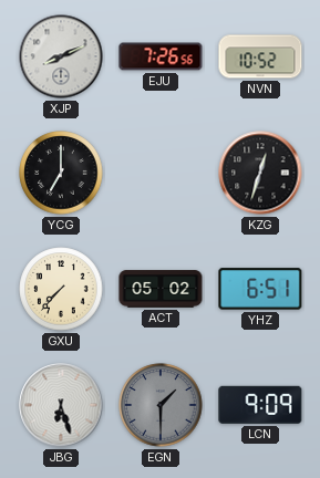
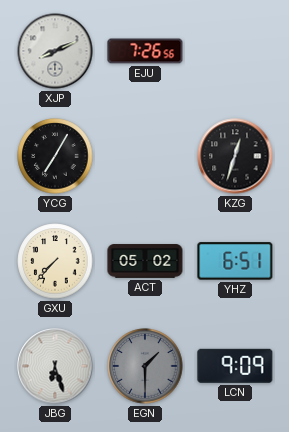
NVN: 10:52 -> none
YCG: 7:00 -> 7:05
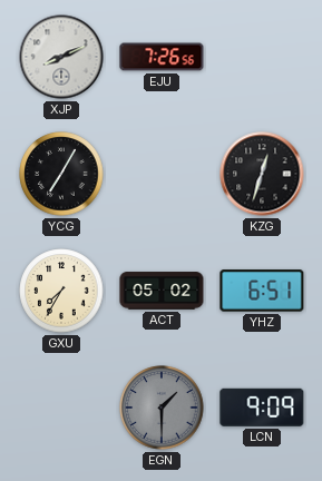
GXU: 7:37 -> 7:35
JBG: 6:27 -> none
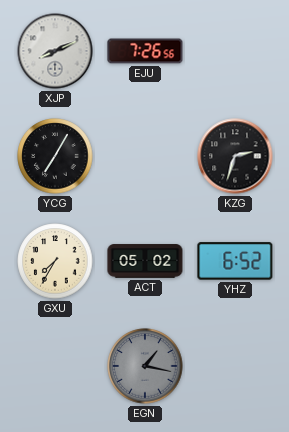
KZG: 12:33 -> 2:33
YHZ: 6:51 -> 6:52
EGN: 1:30 -> 1:17
LCN: 9:09 -> none
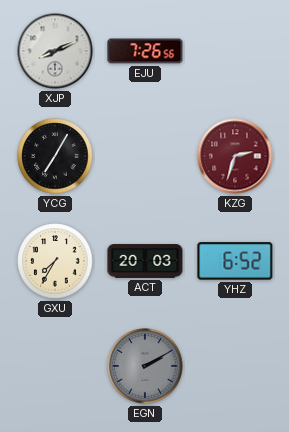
KZG dial: black -> burgundy
ACT: 05:02 -> 20:03
EGN: 1:17 -> 2:10
